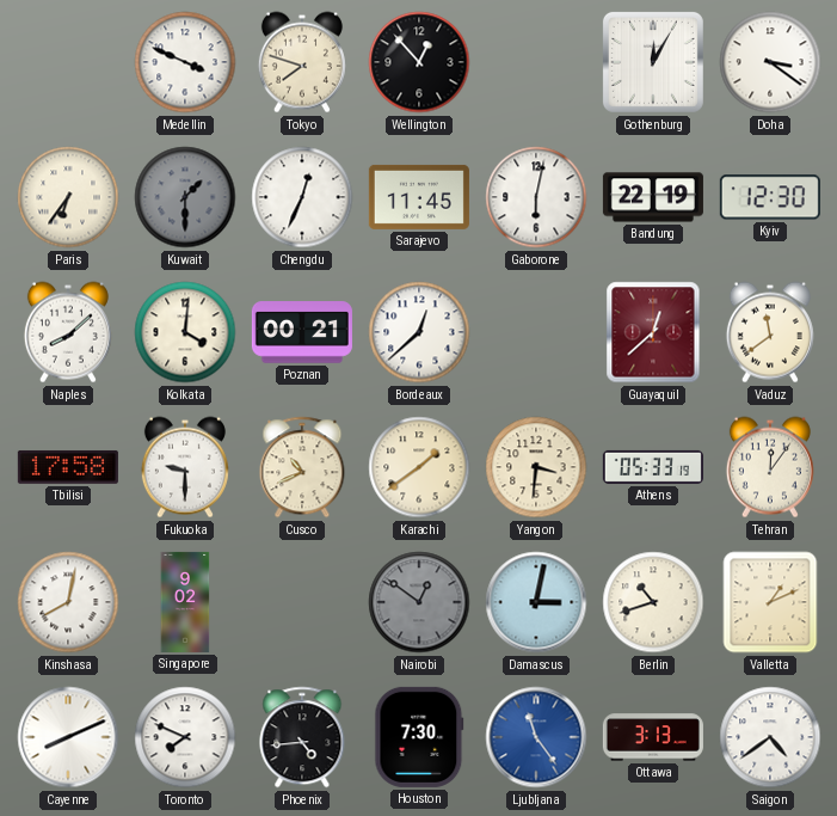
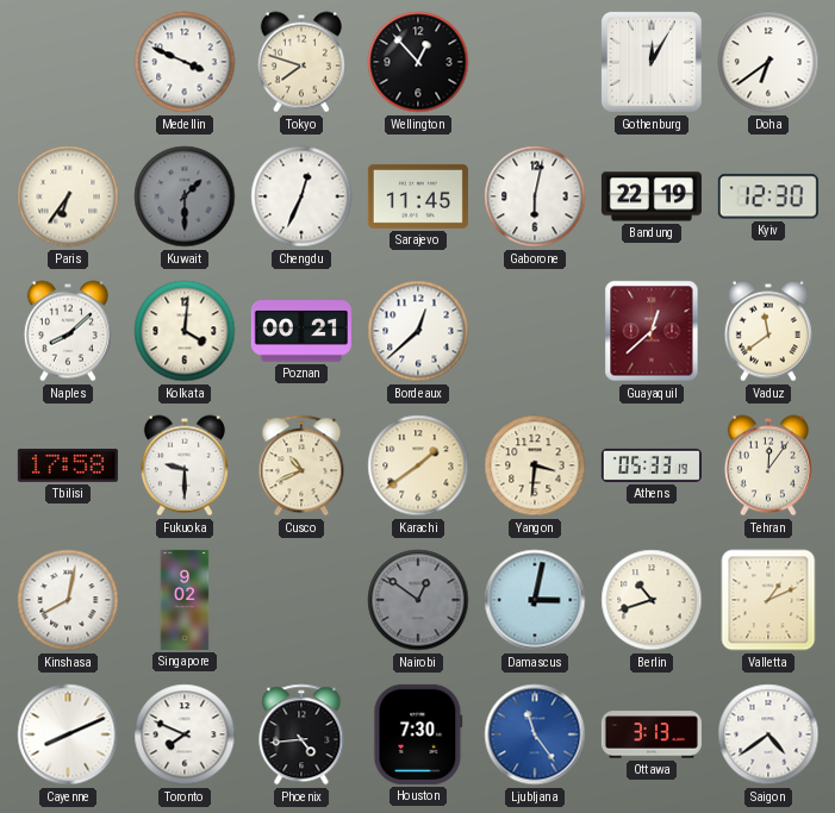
Doha: 3:21 -> 6:39
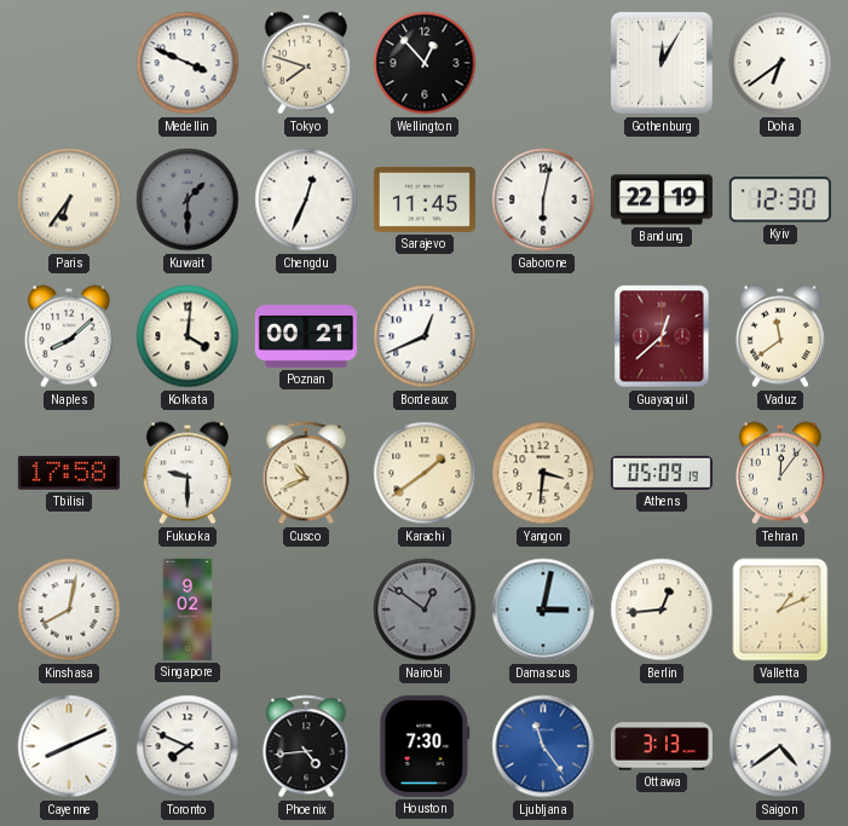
Bordeaux: 12:38 -> 12:41
Athens: 05:33 -> 05:09
Berlin: 10:42 -> 12:44
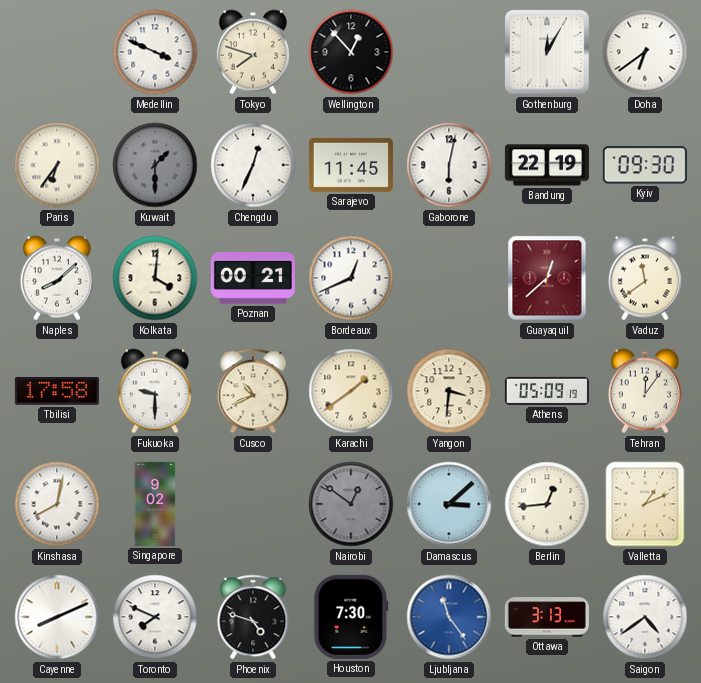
Kyiv: 12:30 -> 09:30
Damascus: 3:02 -> 3:08
Phoenix: 4:44 -> 4:48
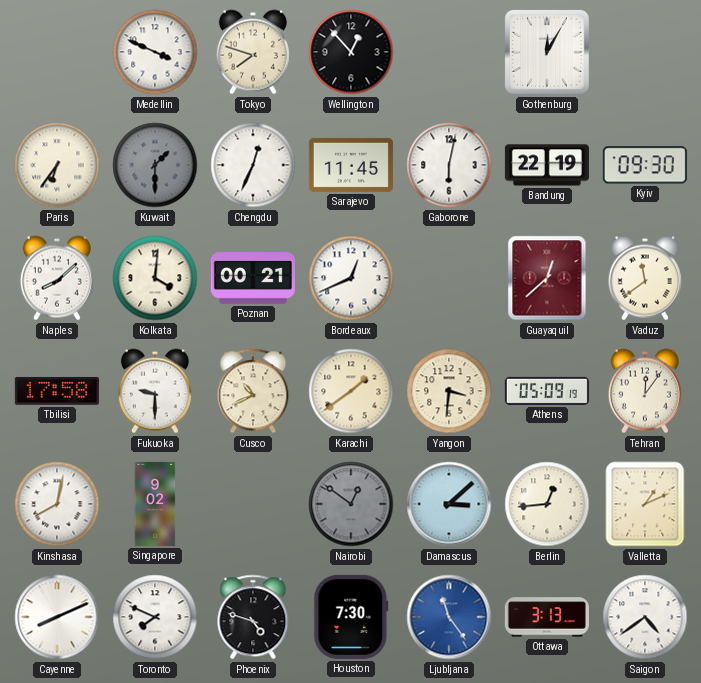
Doha: 6:39 -> none
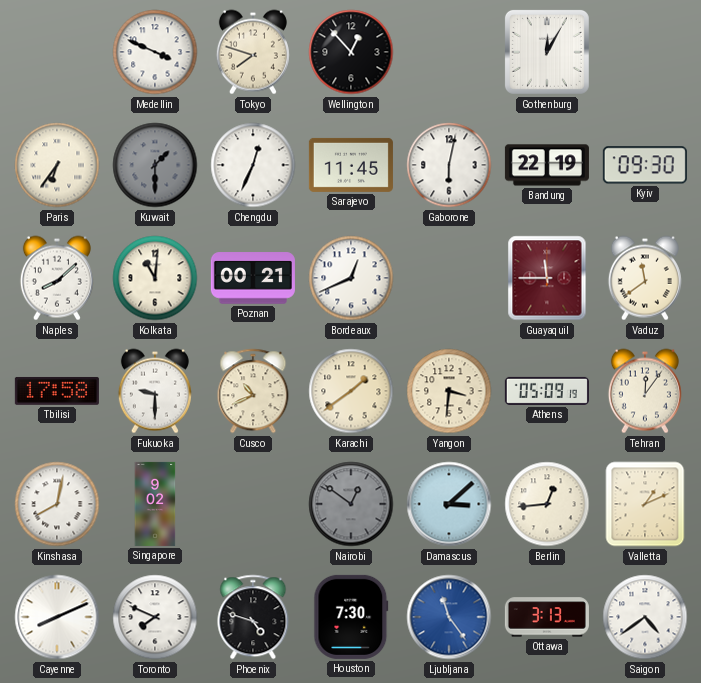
Kolkata: 4:01 -> 11:01
Guayaquil: 12:38 -> 11:45
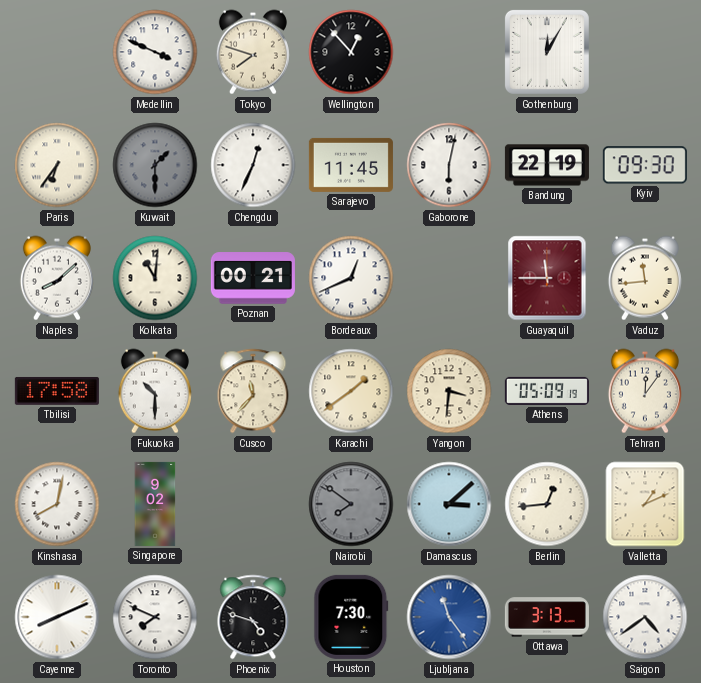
Vaduz: 11:39 -> 11:44
Fukuoka: 9:30 -> 10:30
Cusco: 10:41 -> 11:37
Nairobi: 12:51 -> 7:51
